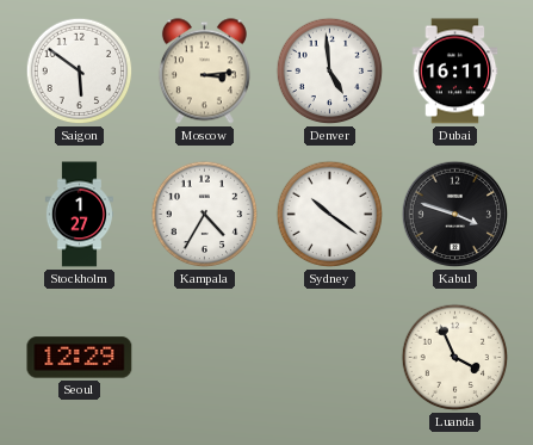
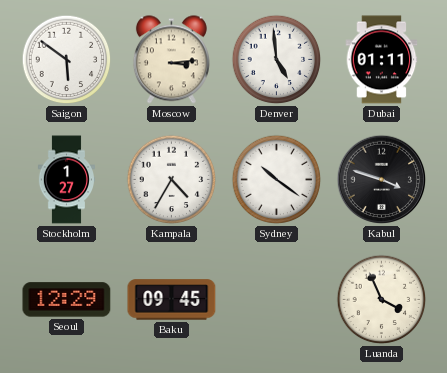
Dubai: 16:11 -> 01:11
Baku: none -> 09:45
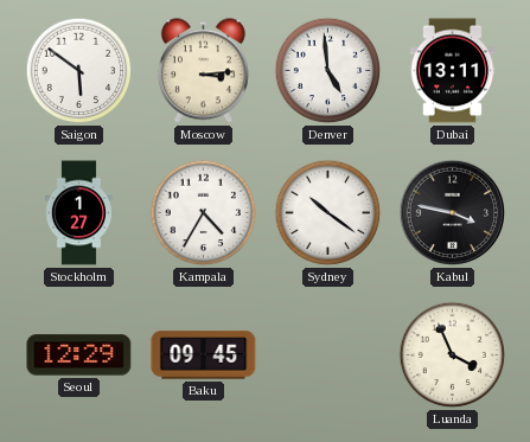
Dubai: 01:11 -> 13:11
Kabul: 3:48 -> 3:47
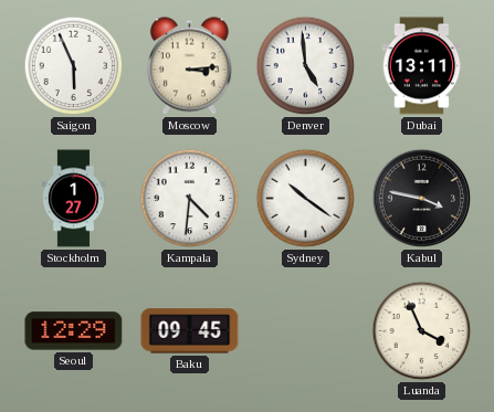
Saigon: 5:51 -> 5:56
Kampala: 4:35 -> 4:31
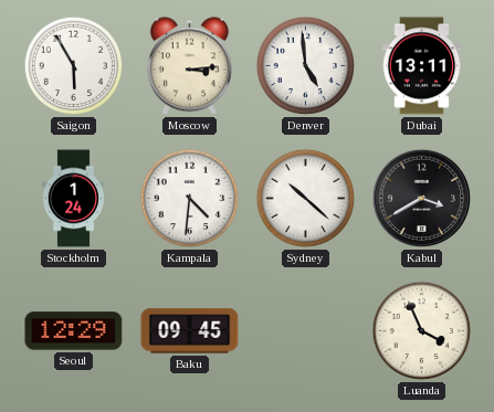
Saigon: 5:56 -> 5:55
Stockholm: 1:27 -> 1:24
Sydney: 10:21 -> 10:22
Kabul: 3:47 -> 3:40
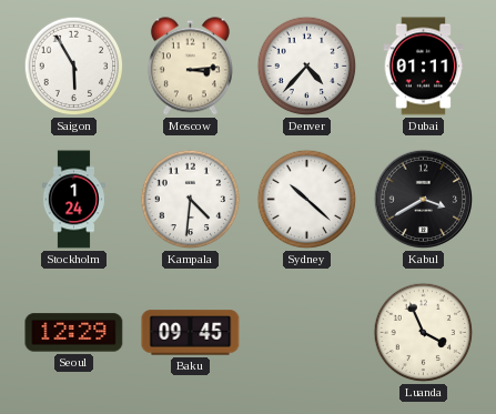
Denver: 4:59 -> 4:37
Dubai: 13:11 -> 01:11
